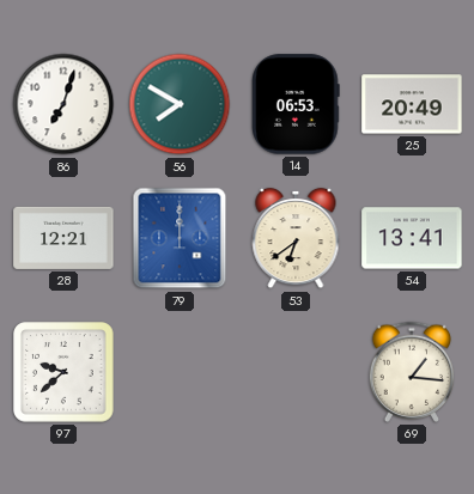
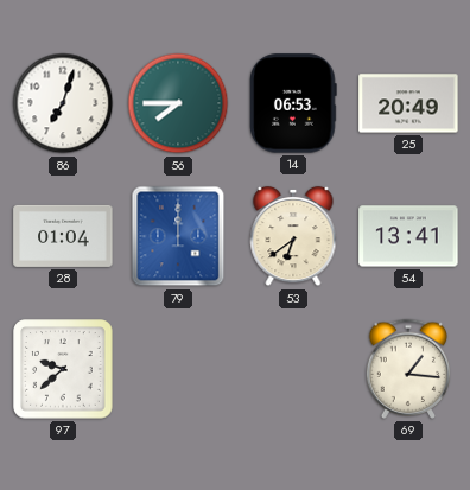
56: 7:50 -> 7:45
28: 12:21 -> 01:04
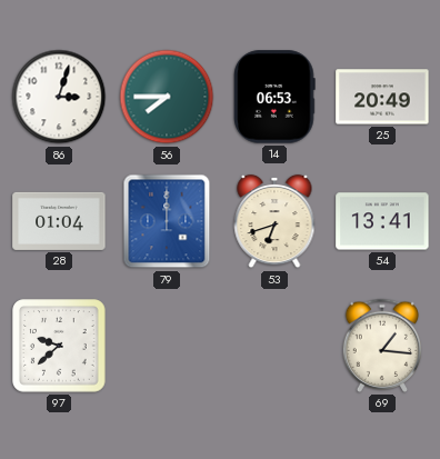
86: 7:03 -> 3:03
53: 6:39 -> 6:42
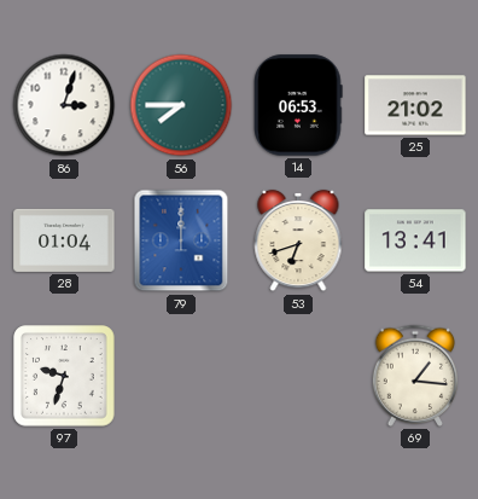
25: 20:49 -> 21:02
97: 9:38 -> 9:33
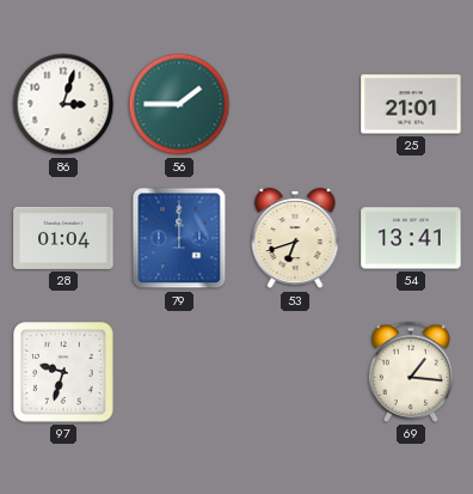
56: 7:45 -> 1:45
14: 06:53 -> none
25: 21:02 -> 21:01
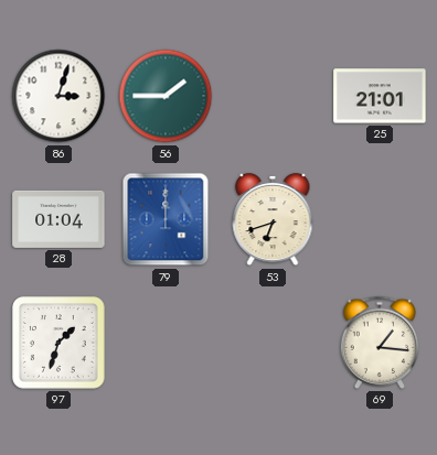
54: 13:41 -> none
97: 9:33 -> 1:33
